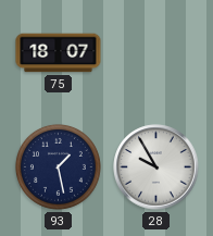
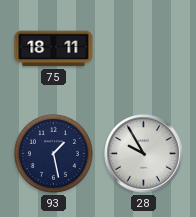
75: 18:07 -> 18:11
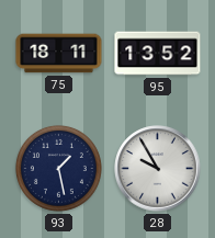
95: none -> 13:52
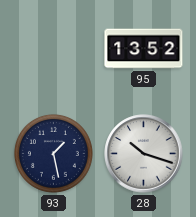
75: 18:11 -> none
28: 9:55 -> 10:18
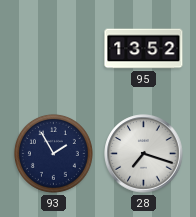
93: 1:28 -> 1:55
28: 10:18 -> 7:18
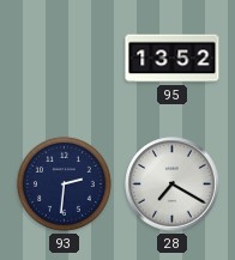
93: 1:55 -> 2:31
28: 7:18 -> 7:20
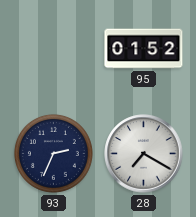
95: 13:52 -> 01:52
93: 2:31 -> 2:34
